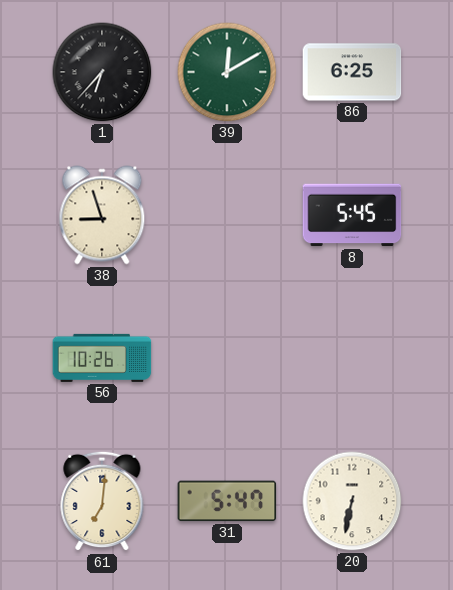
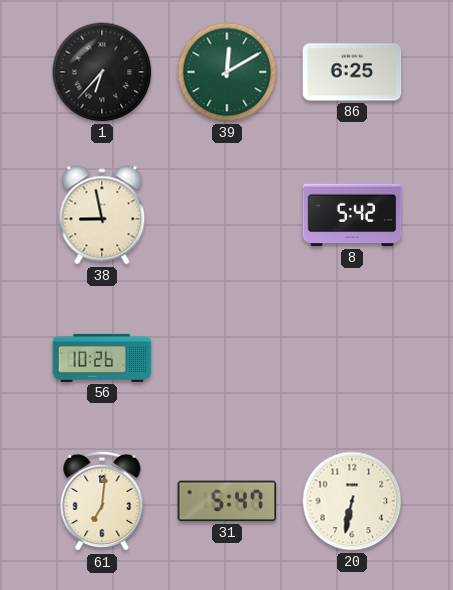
38: 8:57 -> 8:58
8: 5:45 -> 5:42
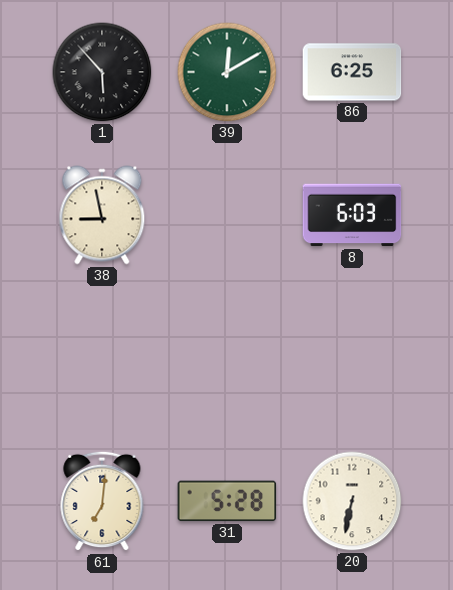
1: 6:37 -> 5:53
8: 5:42 -> 6:03
56: 10:26 -> none
31: 5:47 -> 5:28
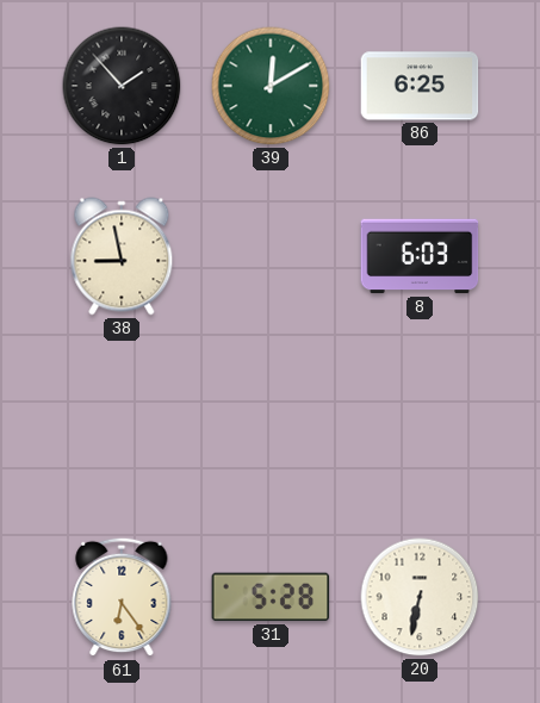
1: 5:53 -> 1:53
61: 7:01 -> 6:24
